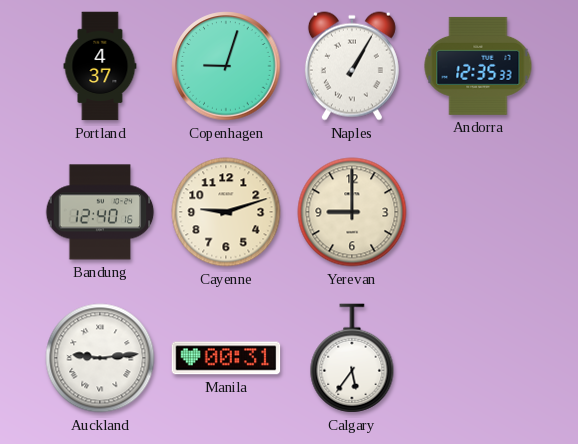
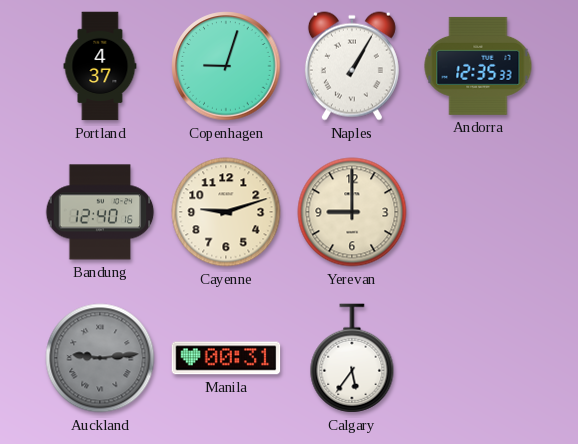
Auckland dial: white -> grey
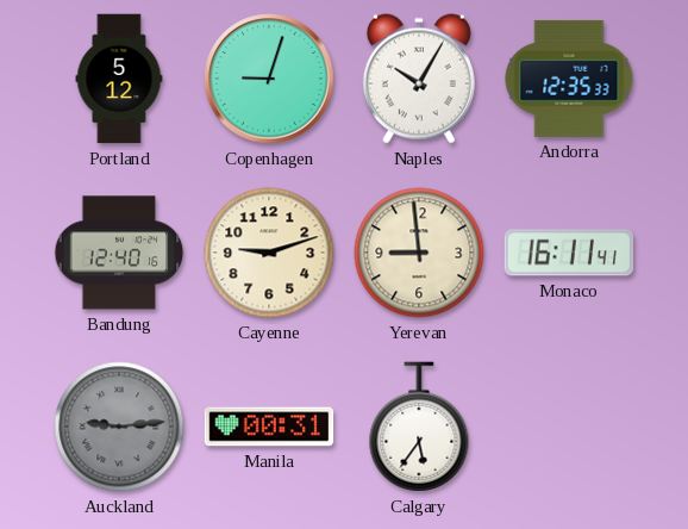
Portland: 4:37 -> 5:12
Naples: 1:05 -> 10:05
Yerevan: 9:00 -> 8:59
Monaco: none -> 16:11
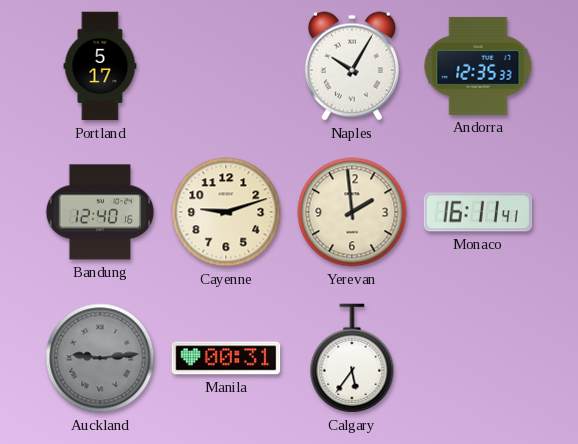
Portland: 5:12 -> 5:17
Copenhagen: 9:03 -> none
Yerevan: 8:59 -> 1:59
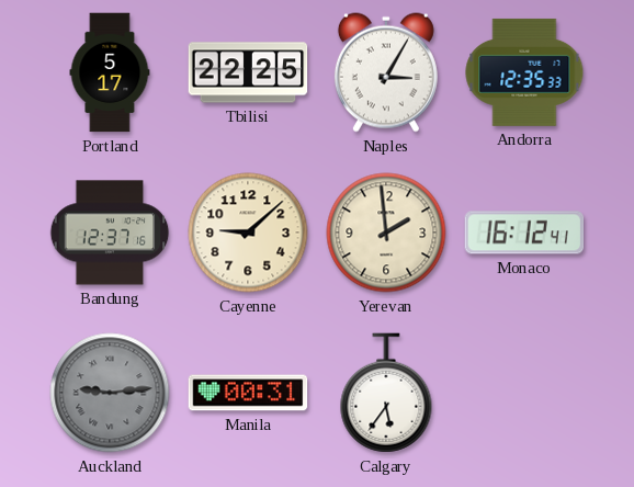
Tbilisi: none -> 22:25
Naples: 10:05 -> 3:05
Bandung: 12:40 -> 12:37
Cayenne: 9:12 -> 9:08
Monaco: 16:11 -> 16:12
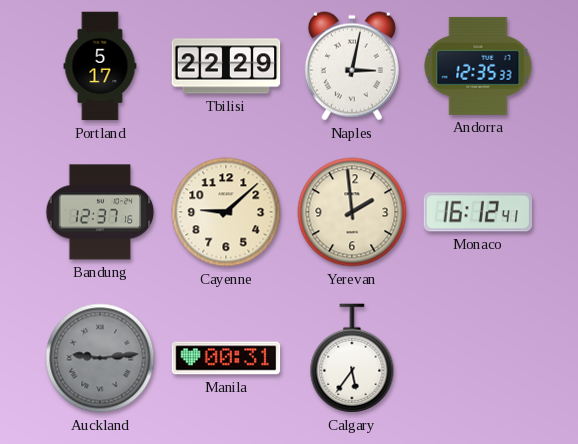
Tbilisi: 22:25 -> 22:29
Naples: 3:05 -> 3:02
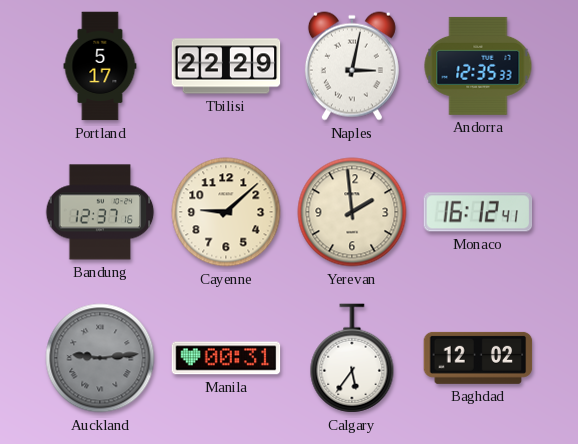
Baghdad: none -> 12:02
